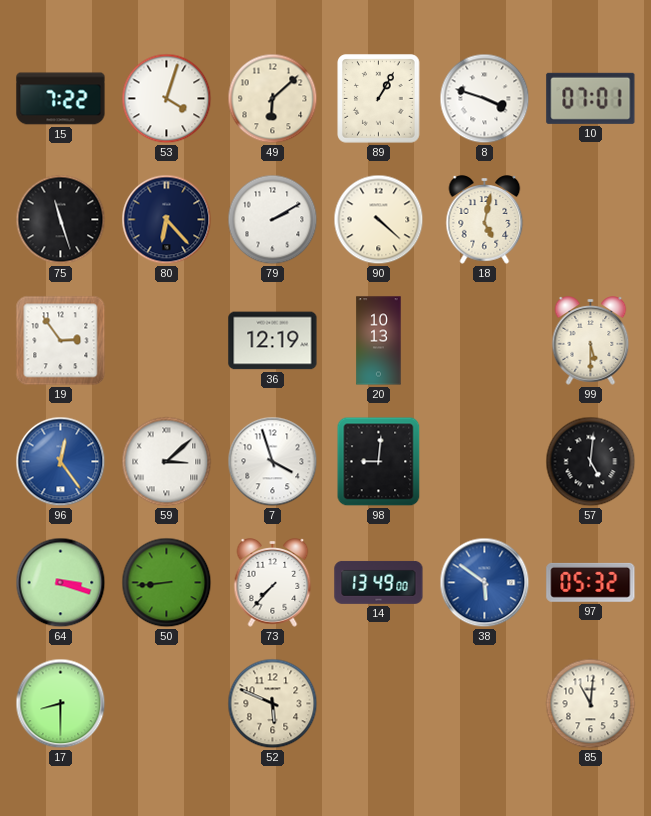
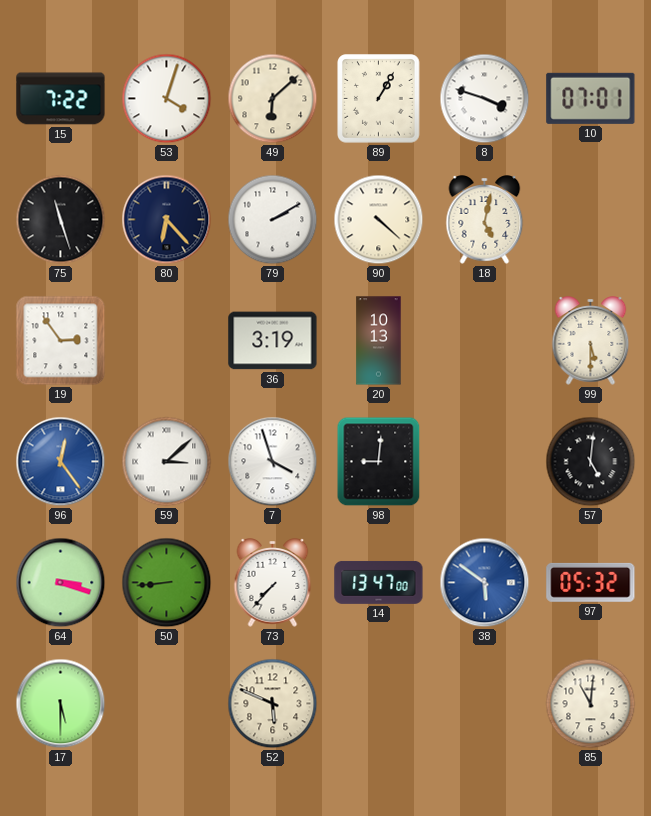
36: 12:19 -> 3:19
14: 13:49 -> 13:47
17: 8:30 -> 5:30
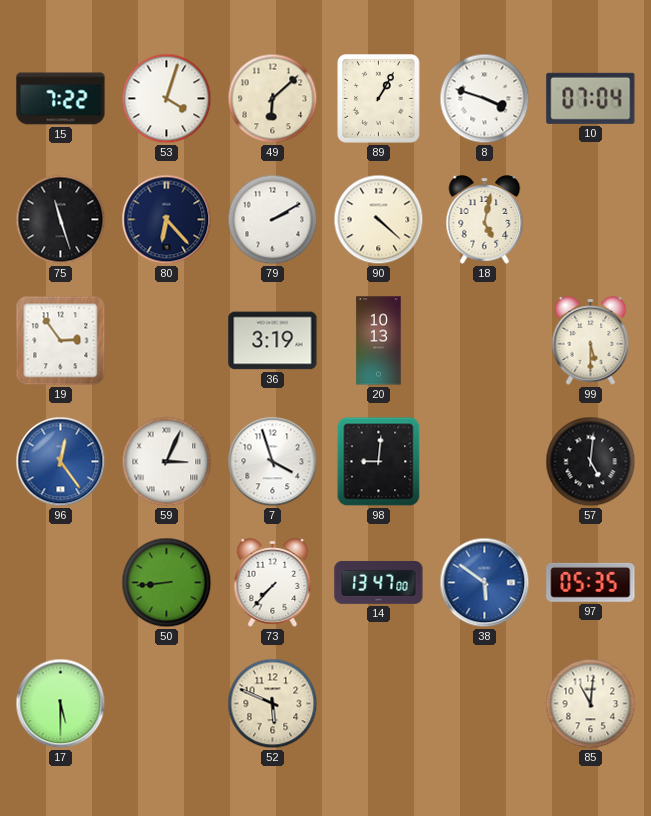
10: 07:01 -> 07:04
59: 3:08 -> 3:04
64: 3:18 -> none
97: 05:32 -> 05:35
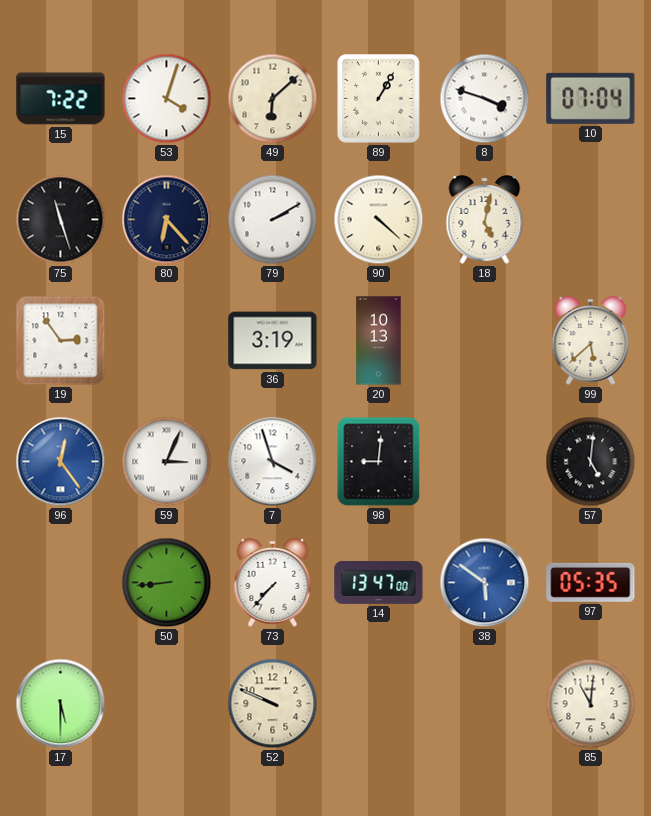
99: 5:30 -> 5:38
52: 5:49 -> 9:49
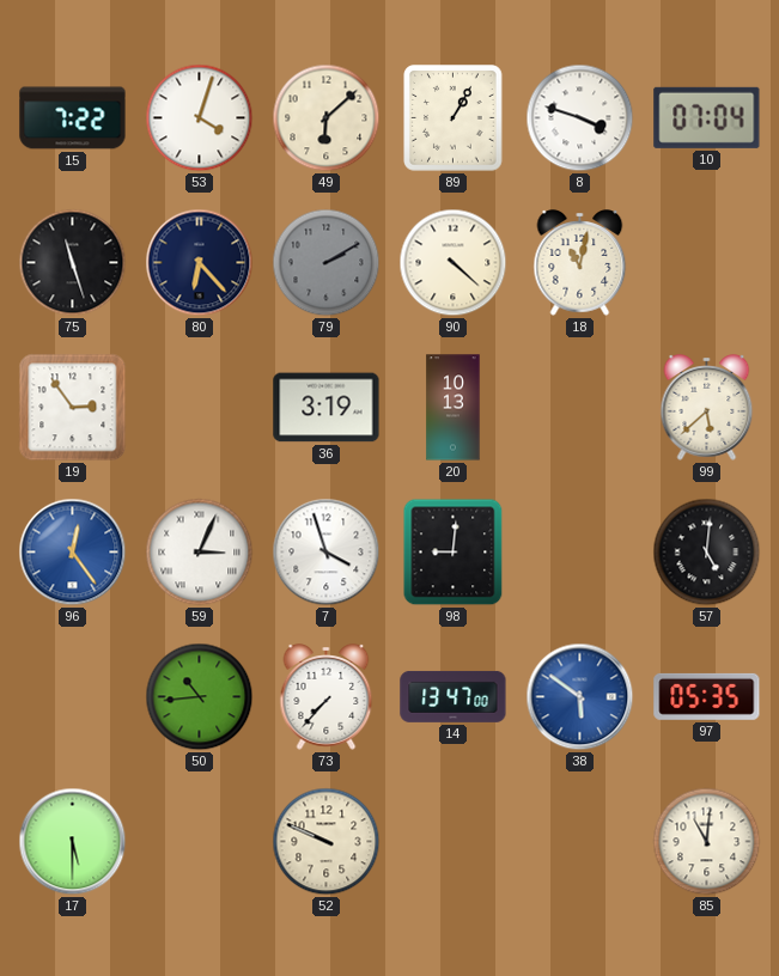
79 dial: white -> grey
18: 5:02 -> 11:02
50: 8:44 -> 10:44
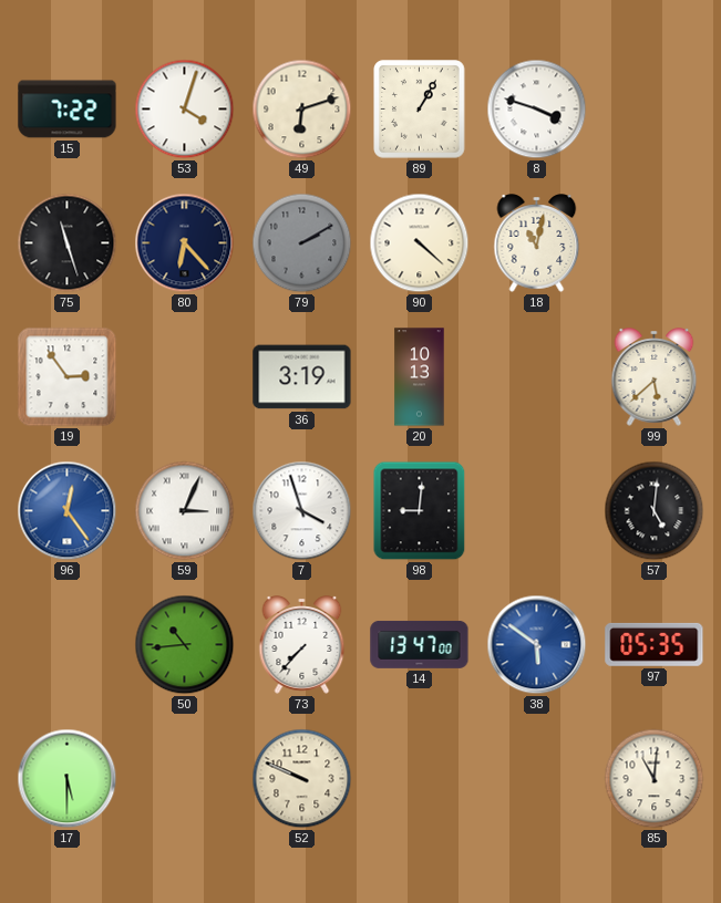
49: 6:08 -> 6:12
10: 07:04 -> none
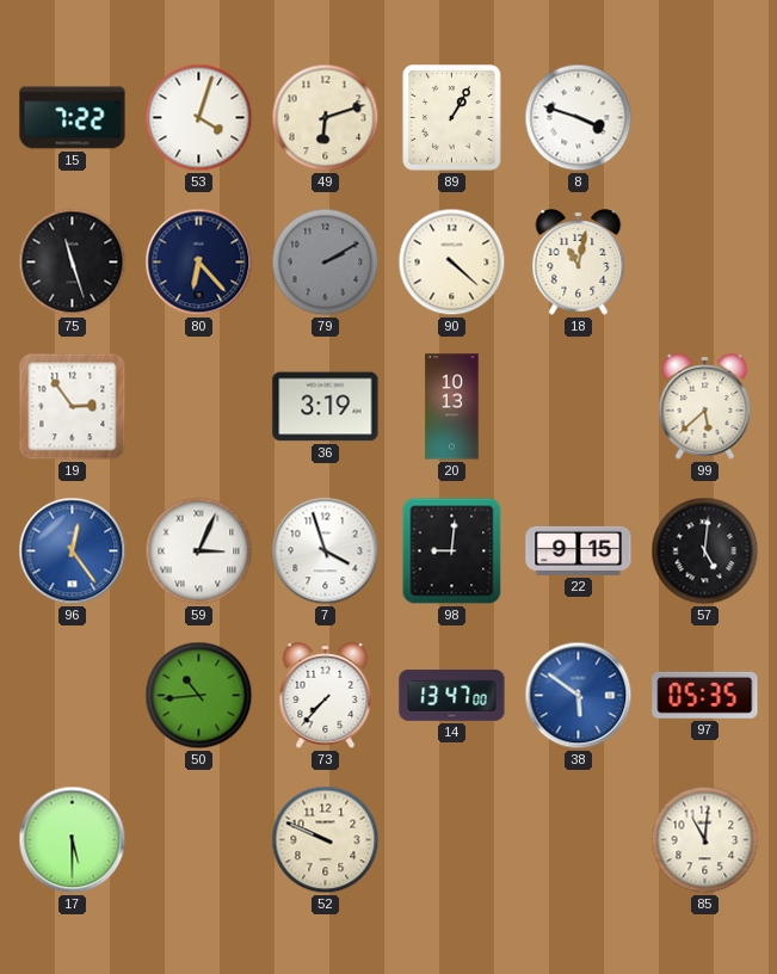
22: none -> 9:15
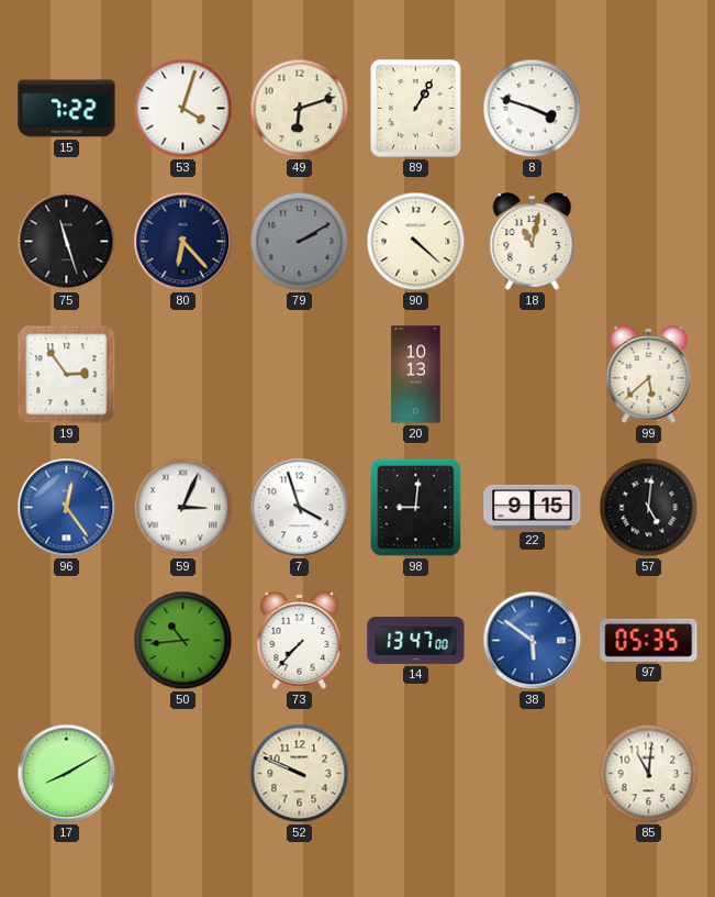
36: 3:19 -> none
17: 5:30 -> 8:10
